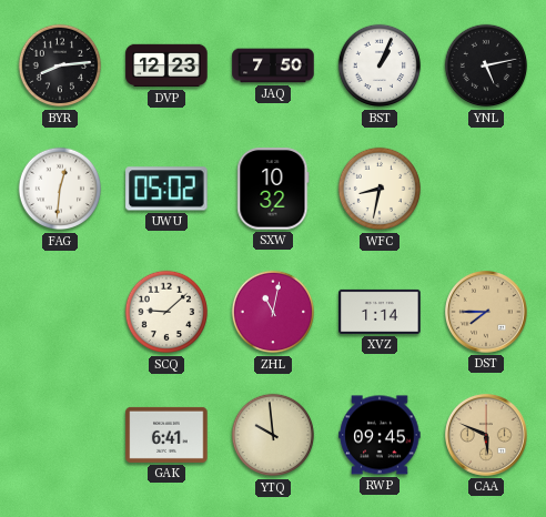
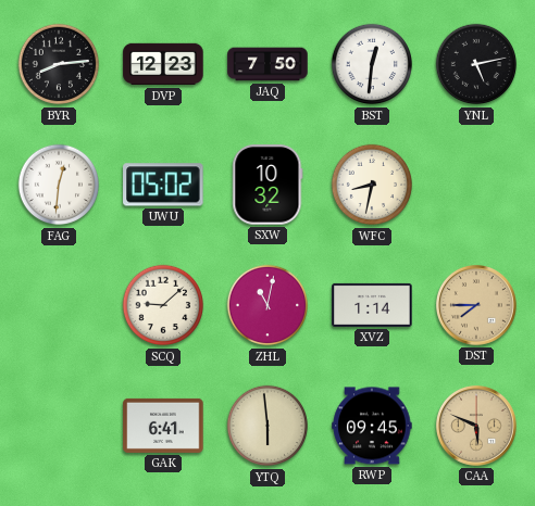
BST: 1:04 -> 12:31
YTQ: 9:59 -> 5:59
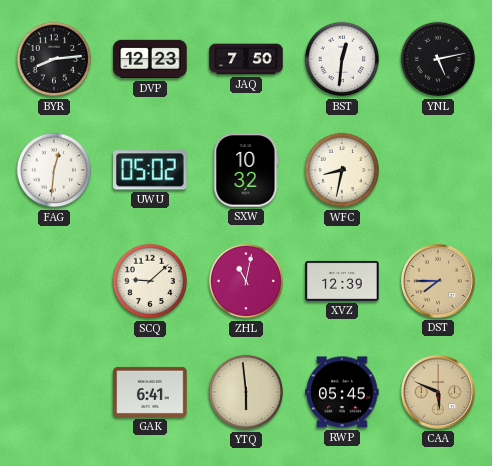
XVZ: 1:14 -> 12:39
RWP: 09:45 -> 05:45
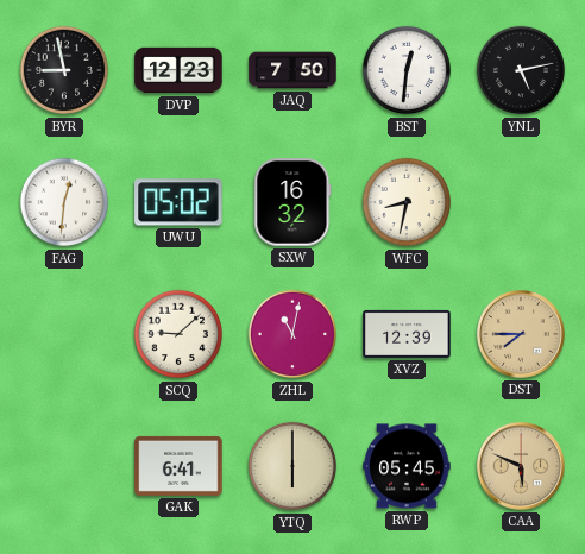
BYR: 8:14 -> 8:58
SXW: 10:32 -> 16:32
YTQ: 5:59 -> 6:00
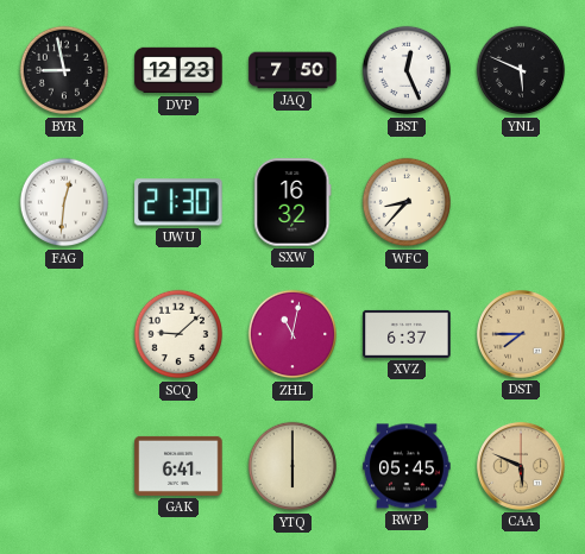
BST: 12:31 -> 12:26
YNL: 5:13 -> 5:49
UWU: 05:02 -> 21:30
WFC: 8:32 -> 8:37
XVZ: 12:39 -> 6:37
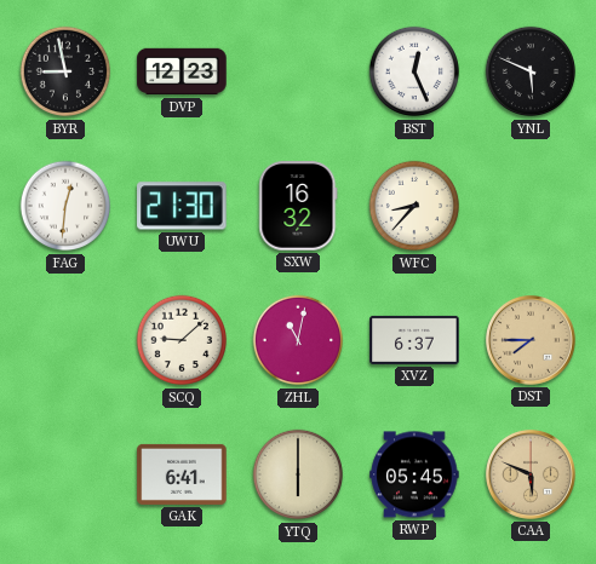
JAQ: 7:50 -> none
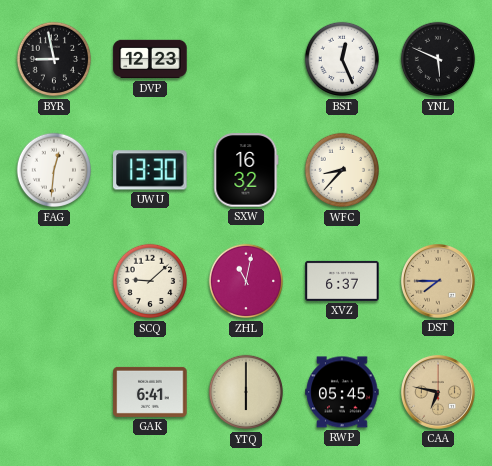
UWU: 21:30 -> 13:30
CAA: 5:49 -> 6:47
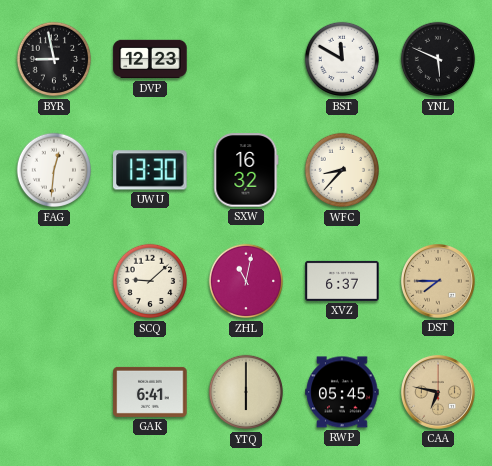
BST: 12:26 -> 11:50
